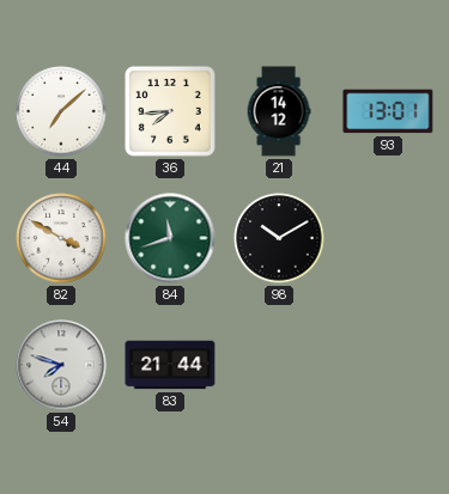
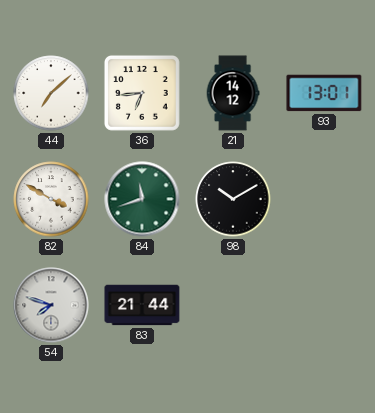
36: 7:44 -> 6:44
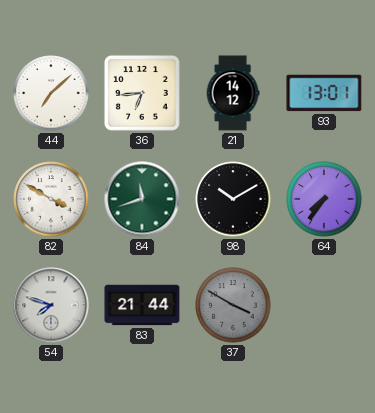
64: none -> 7:36
37: none -> 3:50
